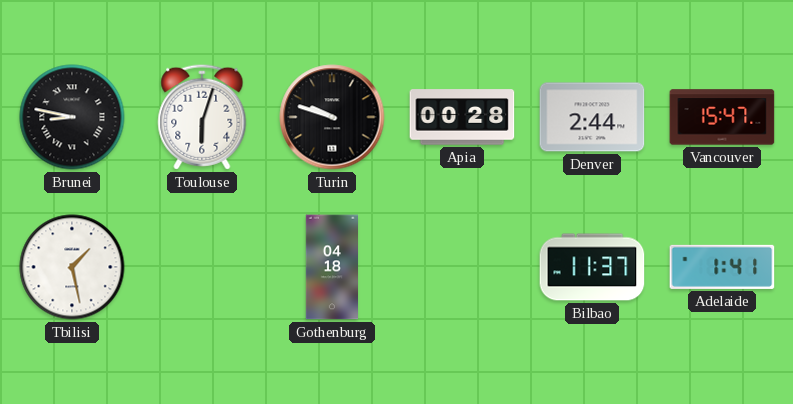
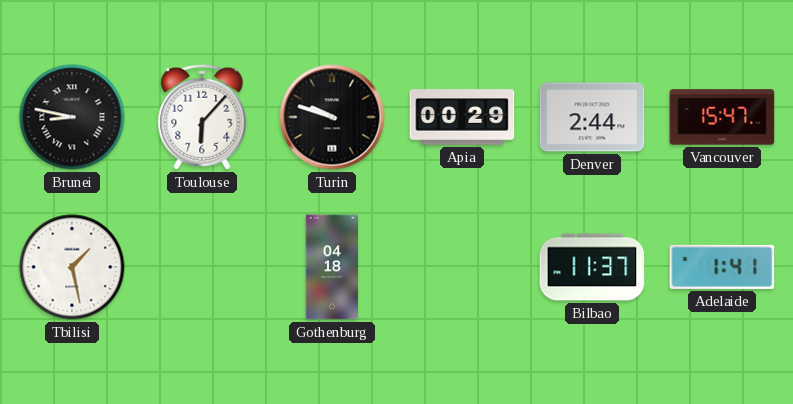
Toulouse: 6:03 -> 6:07
Apia: 00:28 -> 00:29
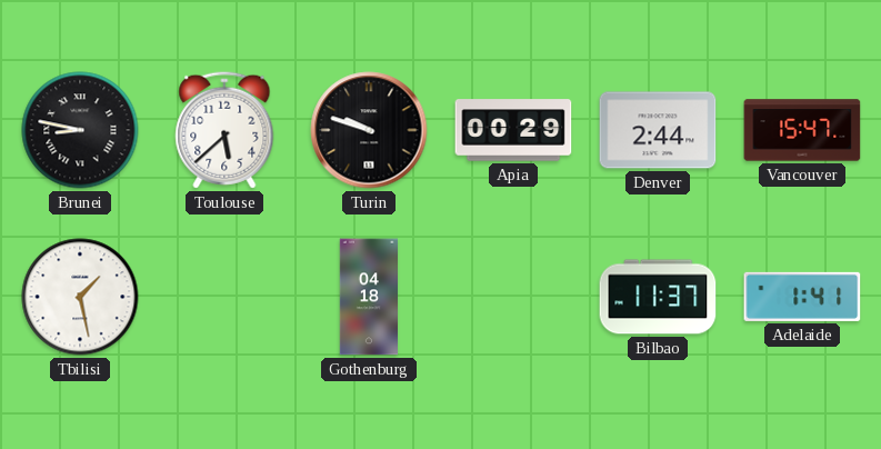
Toulouse: 6:07 -> 5:38
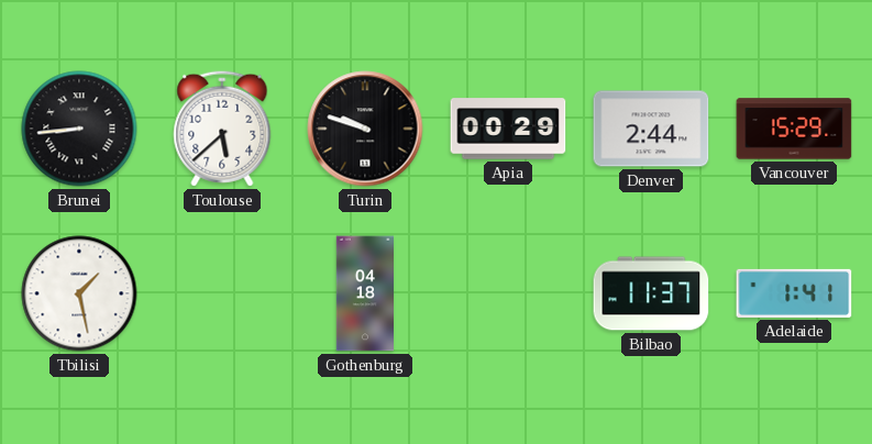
Brunei: 8:47 -> 8:44
Vancouver: 15:47 -> 15:29
